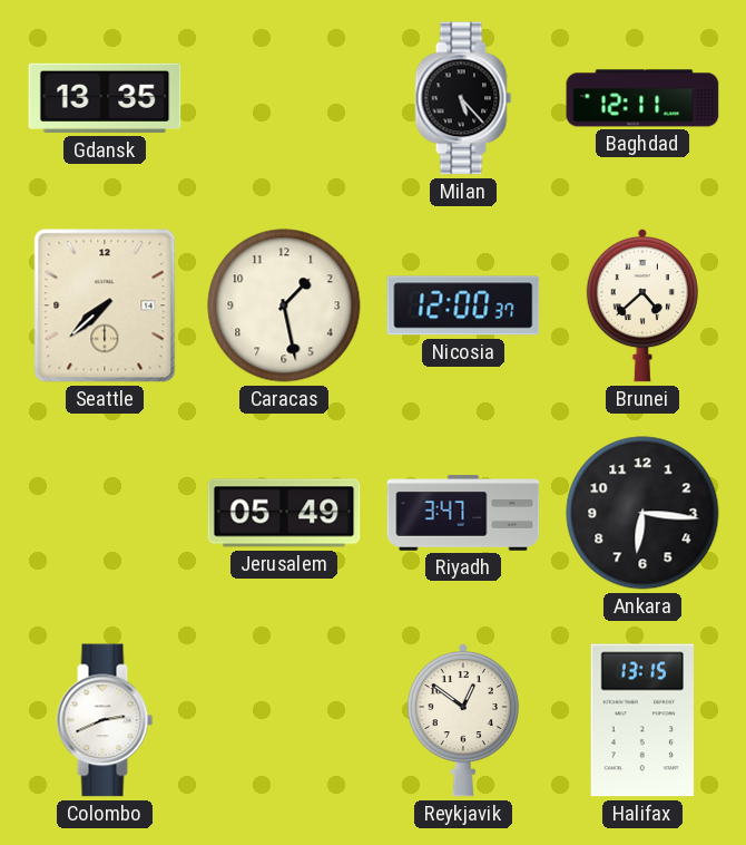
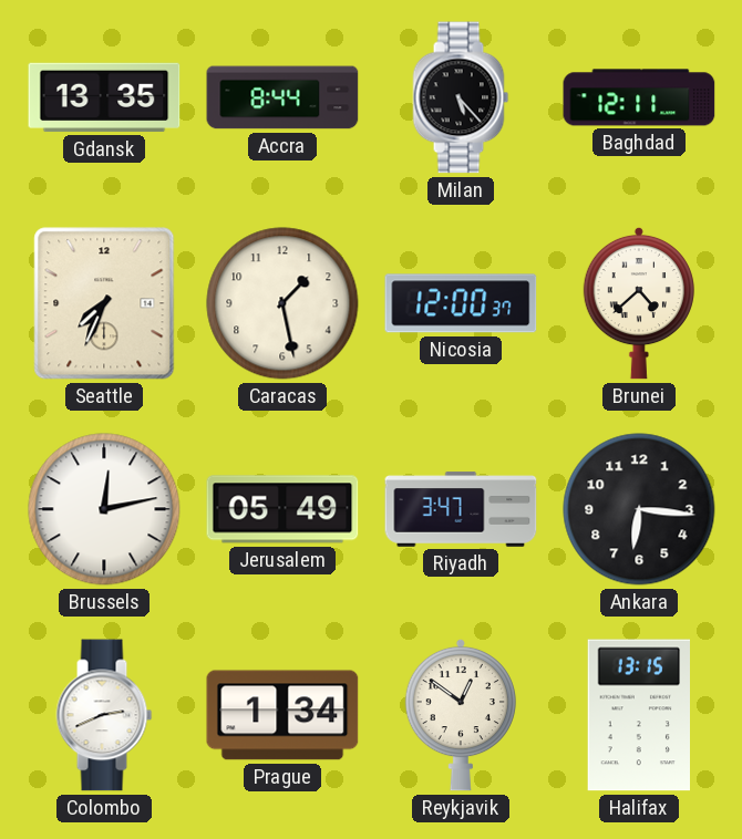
Accra: none -> 8:44
Seattle: 7:38 -> 7:34
Brussels: none -> 12:13
Prague: none -> 1:34
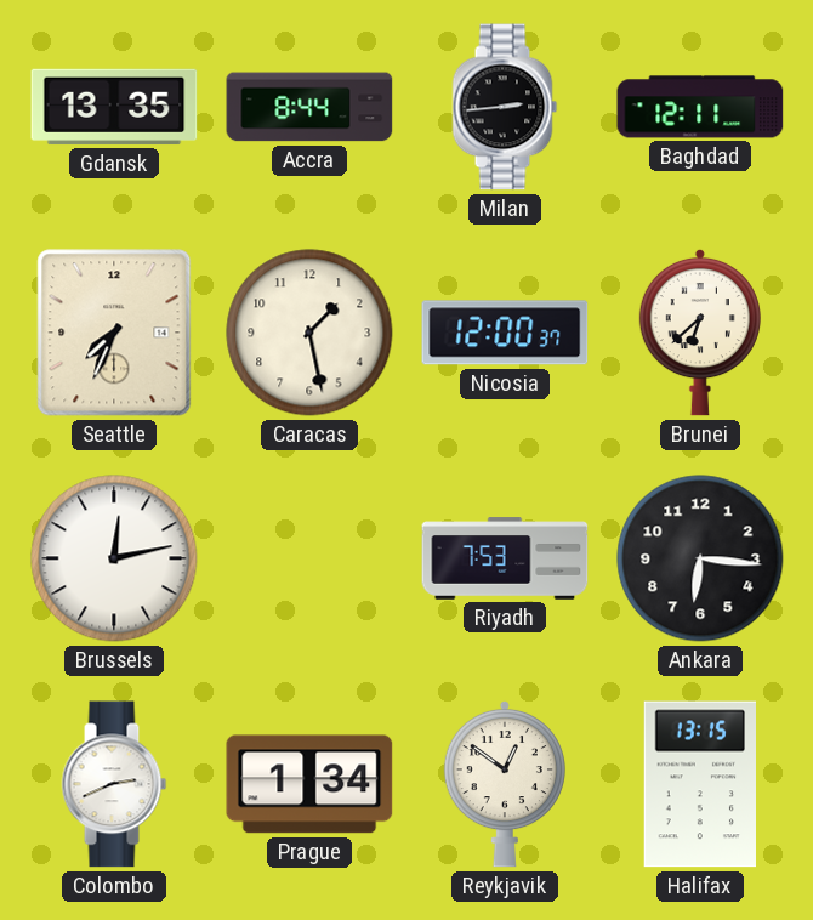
Milan: 5:23 -> 2:44
Brunei: 4:38 -> 6:38
Jerusalem: 05:49 -> none
Riyadh: 3:47 -> 7:53
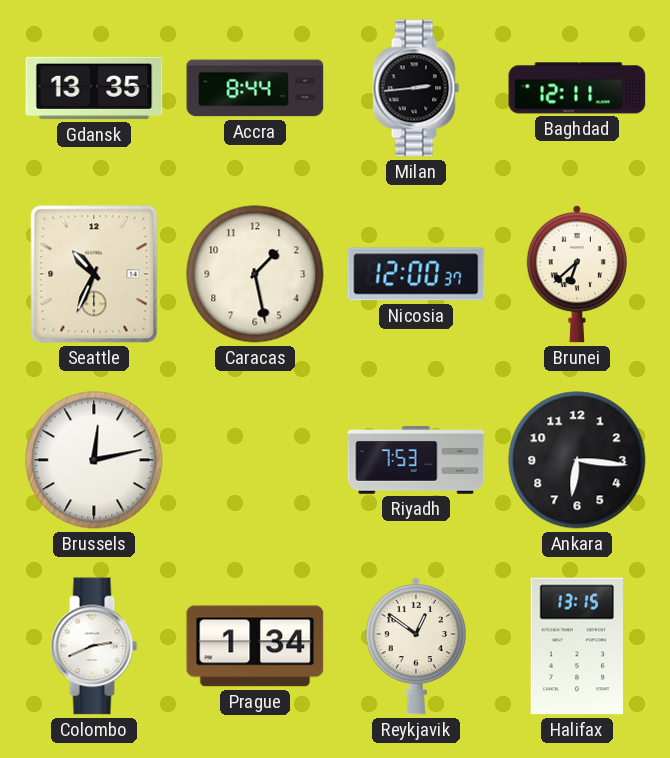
Seattle: 7:34 -> 10:34
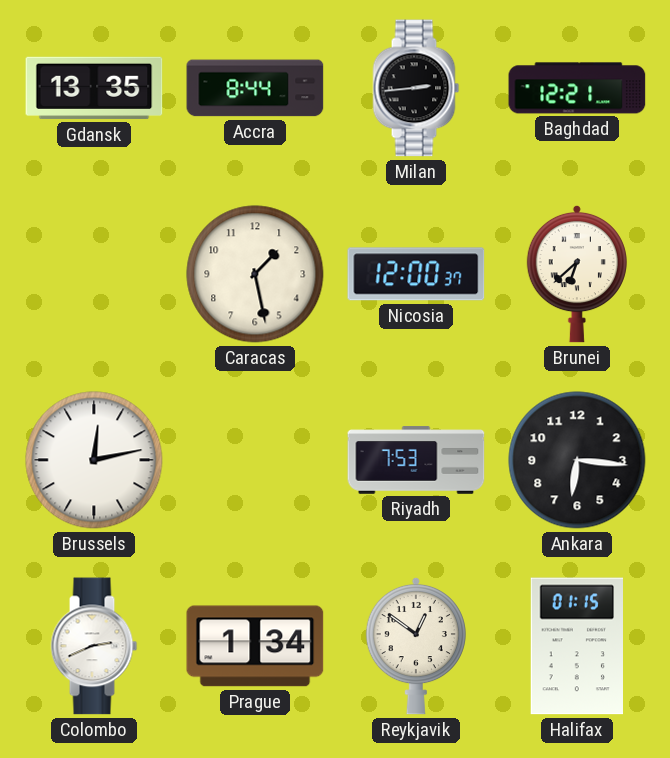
Baghdad: 12:11 -> 12:21
Seattle: 10:34 -> none
Halifax: 13:15 -> 01:15
